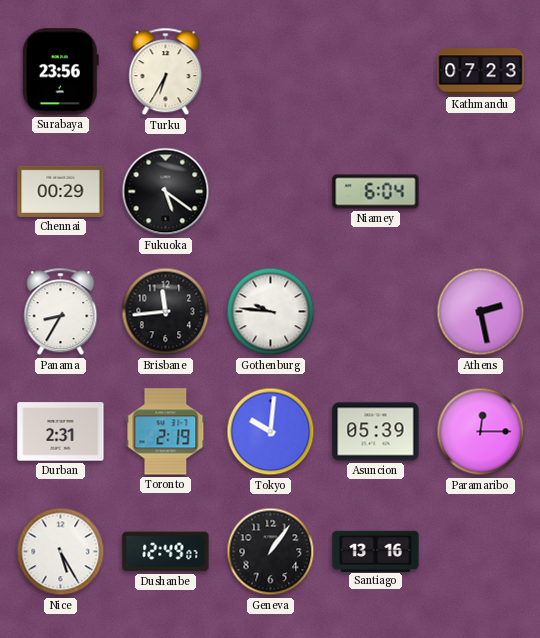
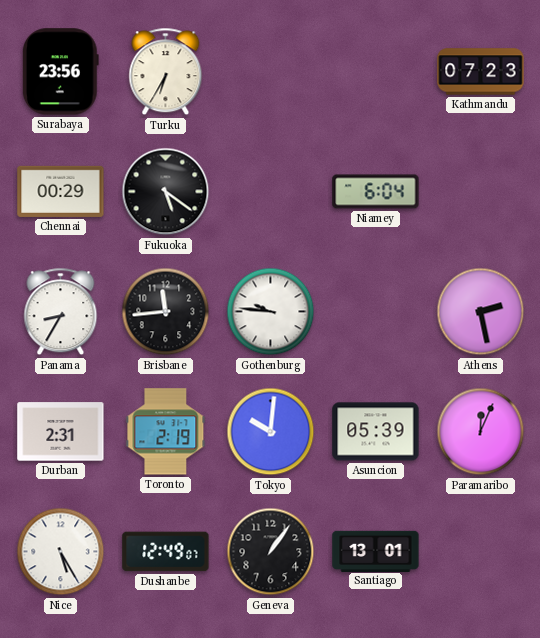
Paramaribo: 12:15 -> 12:04
Santiago: 13:16 -> 13:01
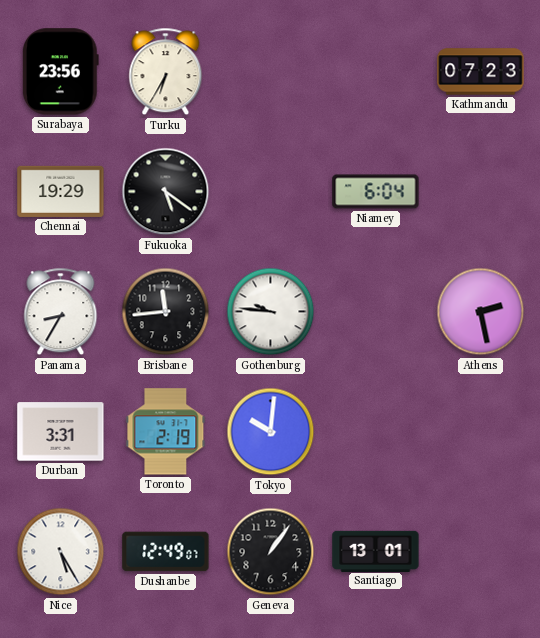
Chennai: 00:29 -> 19:29
Durban: 2:31 -> 3:31
Asuncion: 05:39 -> none
Paramaribo: 12:04 -> none
